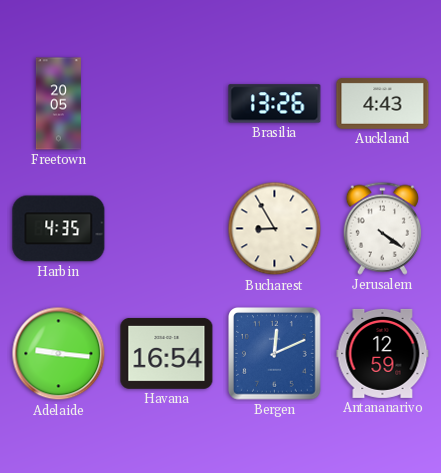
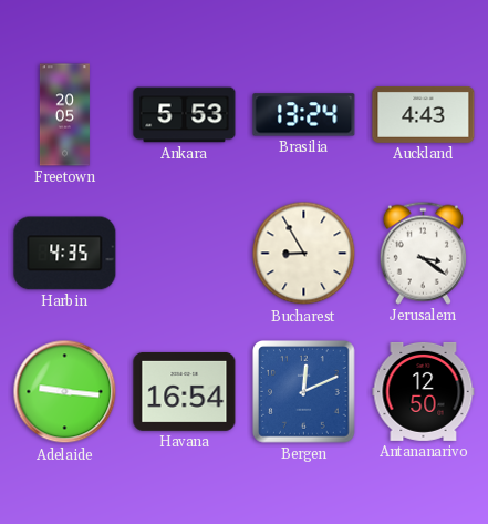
Ankara: none -> 5:53
Brasilia: 13:26 -> 13:24
Jerusalem: 4:21 -> 3:21
Antananarivo: 12:59 -> 12:50
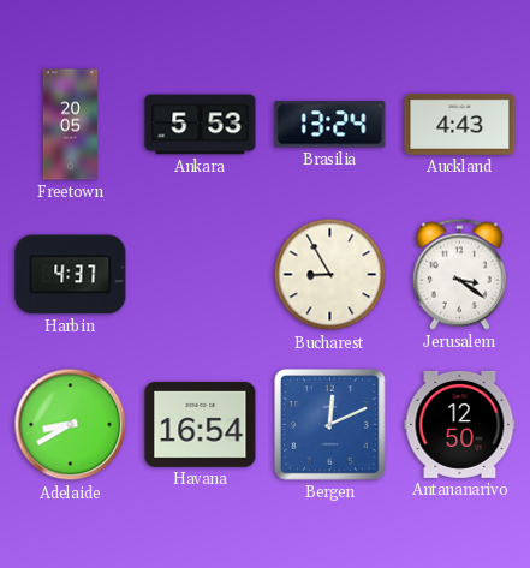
Harbin: 4:35 -> 4:37
Adelaide: 9:16 -> 8:40
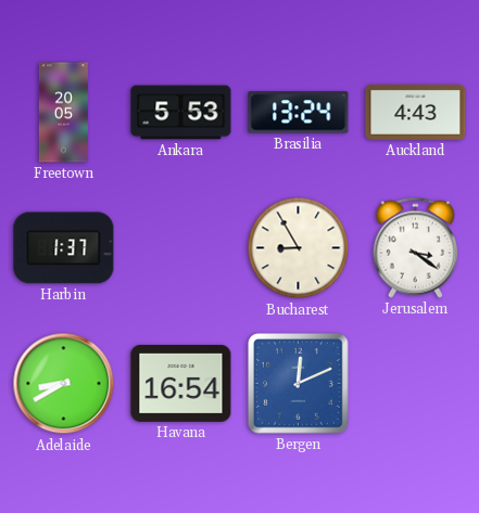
Harbin: 4:37 -> 1:37
Antananarivo: 12:50 -> none
